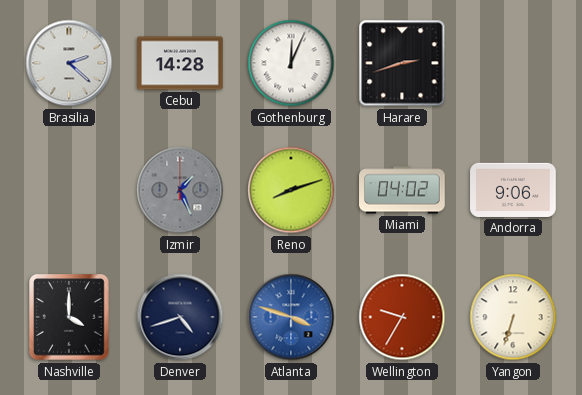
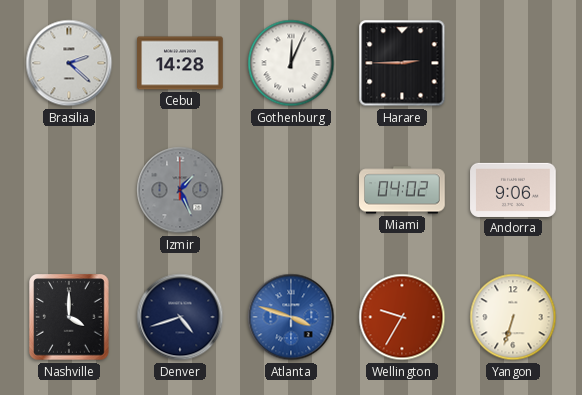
Harare: 2:42 -> 2:45
Reno: 8:12 -> none
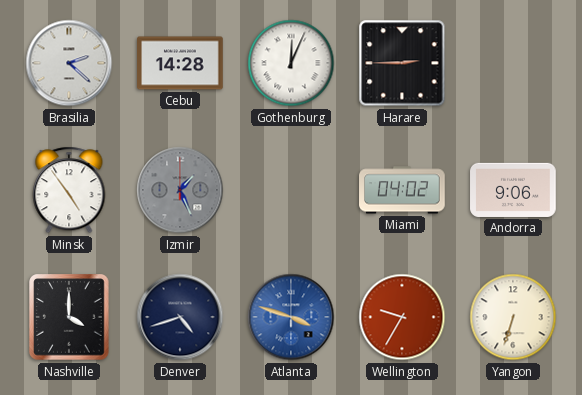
Minsk: none -> 4:54
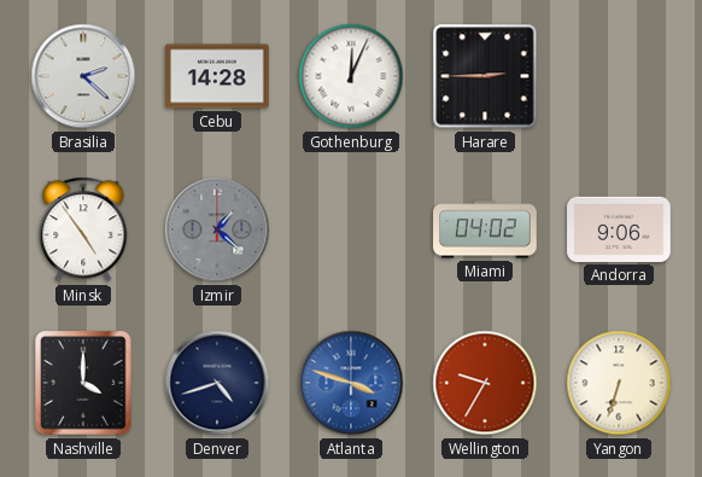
Izmir: 1:26 -> 1:22
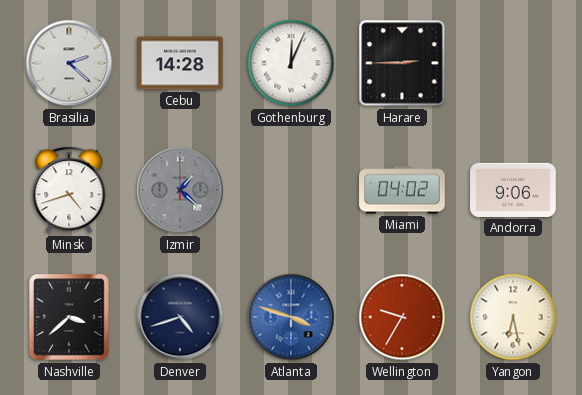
Minsk: 4:54 -> 4:42
Nashville: 4:00 -> 3:38
Yangon: 6:33 -> 6:28
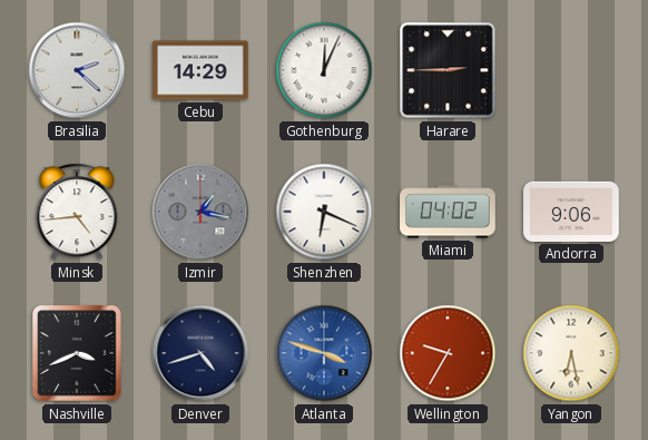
Cebu: 14:28 -> 14:29
Minsk: 4:42 -> 4:44
Izmir: 1:22 -> 1:17
Shenzhen: none -> 6:19
Nashville: 3:38 -> 3:41
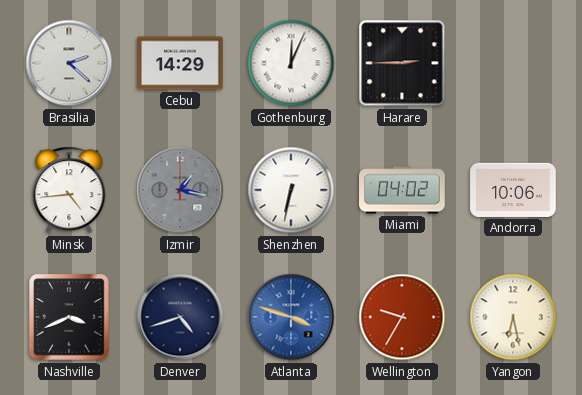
Shenzhen: 6:19 -> 6:32
Andorra: 9:06 -> 10:06
